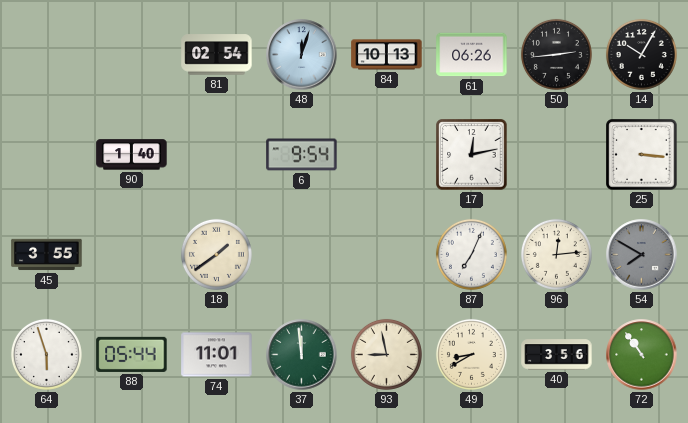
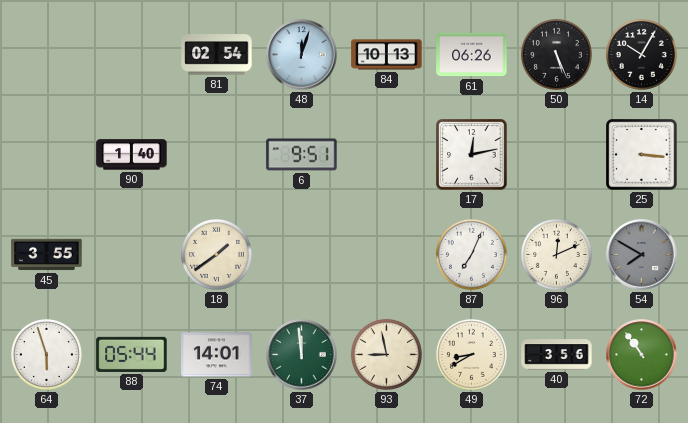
50: 2:44 -> 5:26
6: 9:54 -> 9:51
96: 12:14 -> 12:11
74: 11:01 -> 14:01
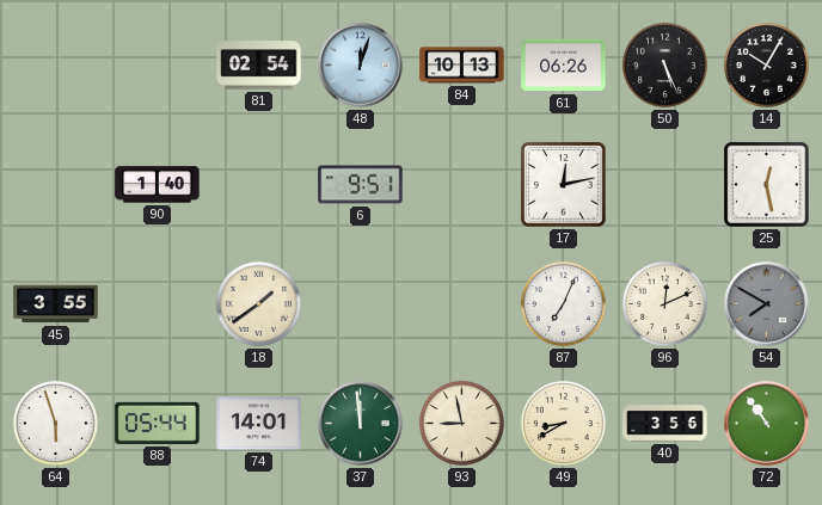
25: 3:16 -> 12:28
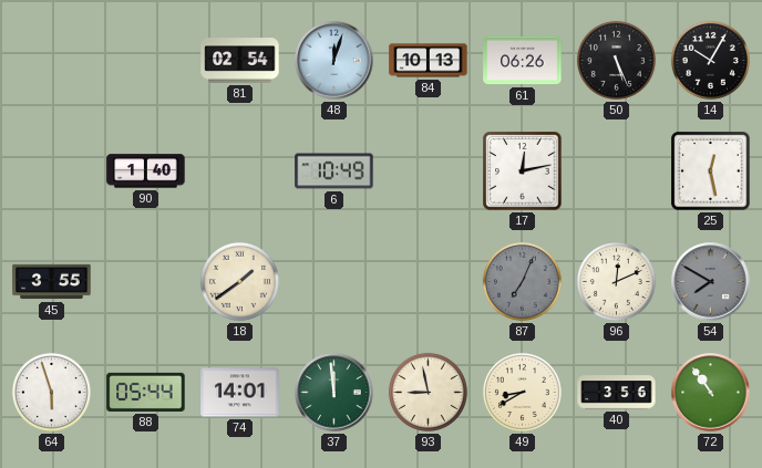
6: 9:51 -> 10:49
87 dial: white -> grey
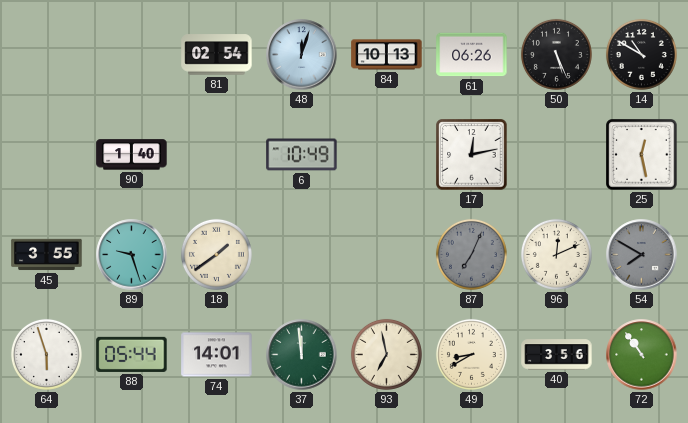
14: 10:05 -> 10:50
89: none -> 9:27
93: 8:58 -> 6:58
